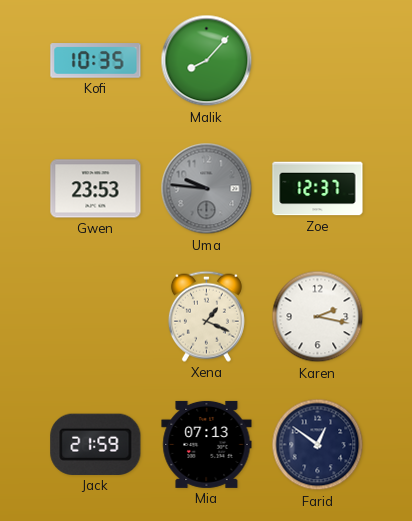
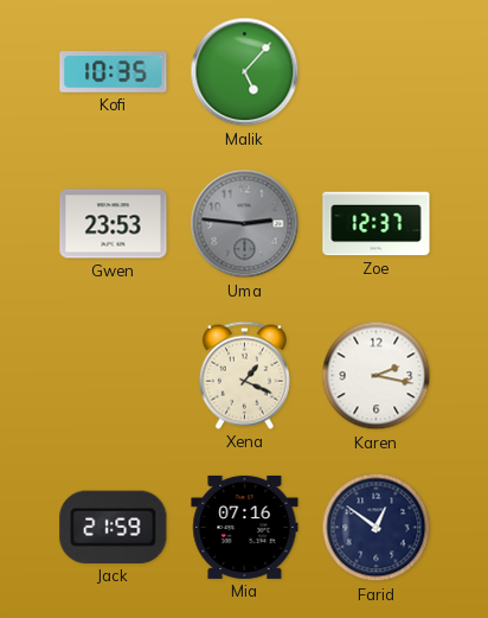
Malik: 8:07 -> 5:07
Uma: 9:46 -> 2:46
Mia: 07:13 -> 07:16
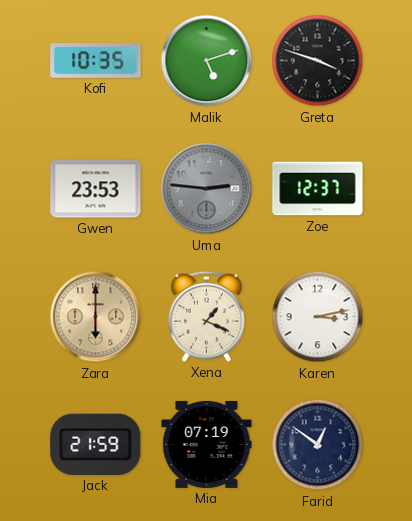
Malik: 5:07 -> 5:12
Greta: none -> 3:48
Zara: none -> 6:00
Karen: 2:17 -> 3:13
Mia: 07:16 -> 07:19
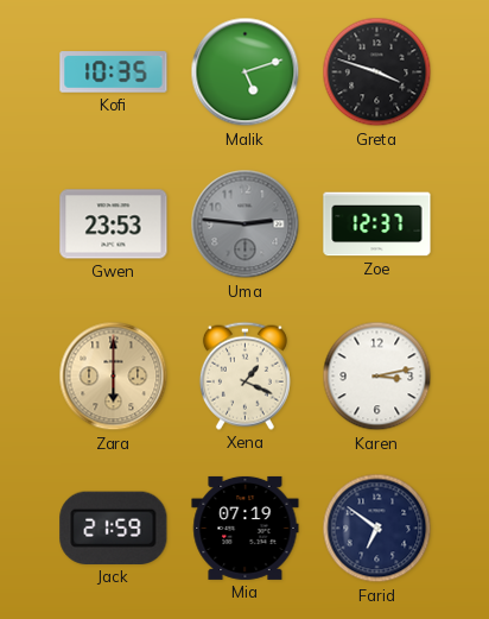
Farid: 12:51 -> 6:51
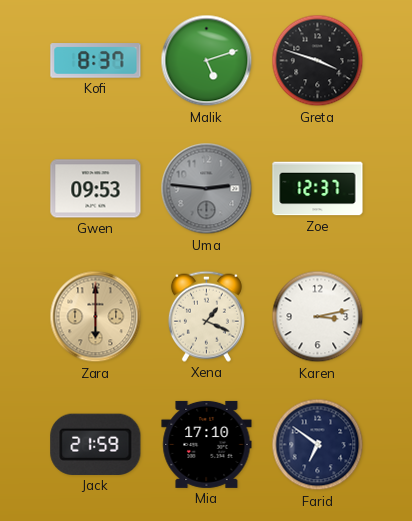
Kofi: 10:35 -> 8:37
Gwen: 23:53 -> 09:53
Mia: 07:19 -> 17:10
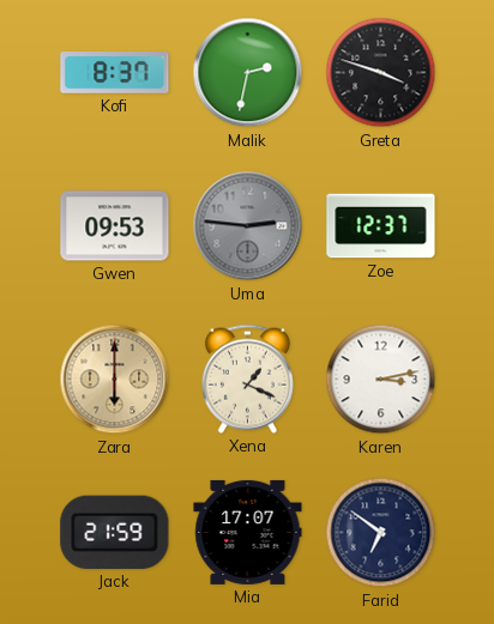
Malik: 5:12 -> 2:32
Mia: 17:10 -> 17:07
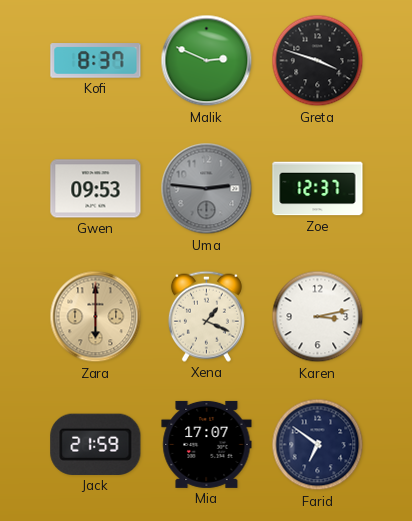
Malik: 2:32 -> 2:49
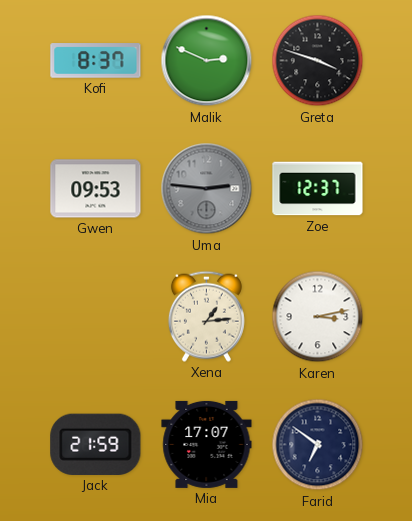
Zara: 6:00 -> none
Xena: 1:19 -> 1:14
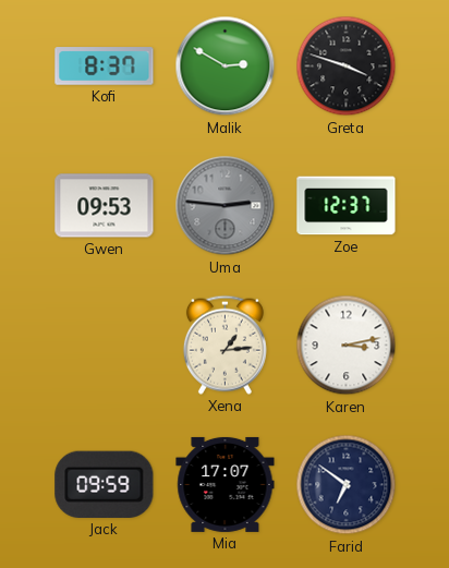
Malik: 2:49 -> 2:50
Jack: 21:59 -> 09:59
